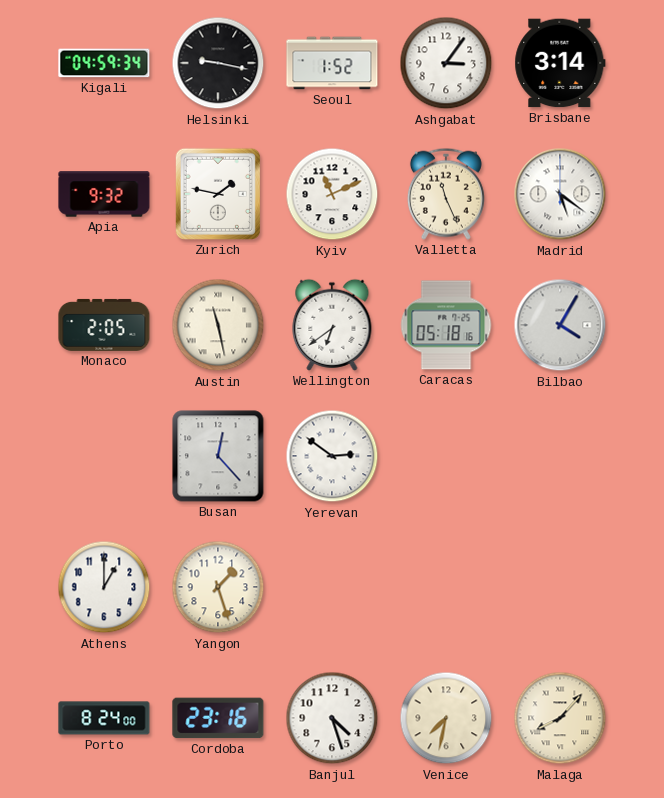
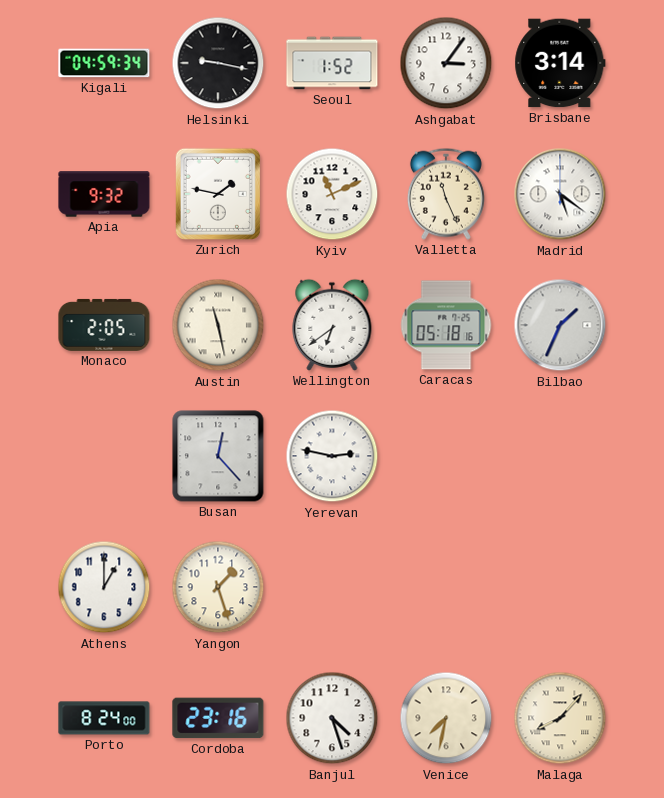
Bilbao: 4:05 -> 1:34
Yerevan: 2:51 -> 2:47
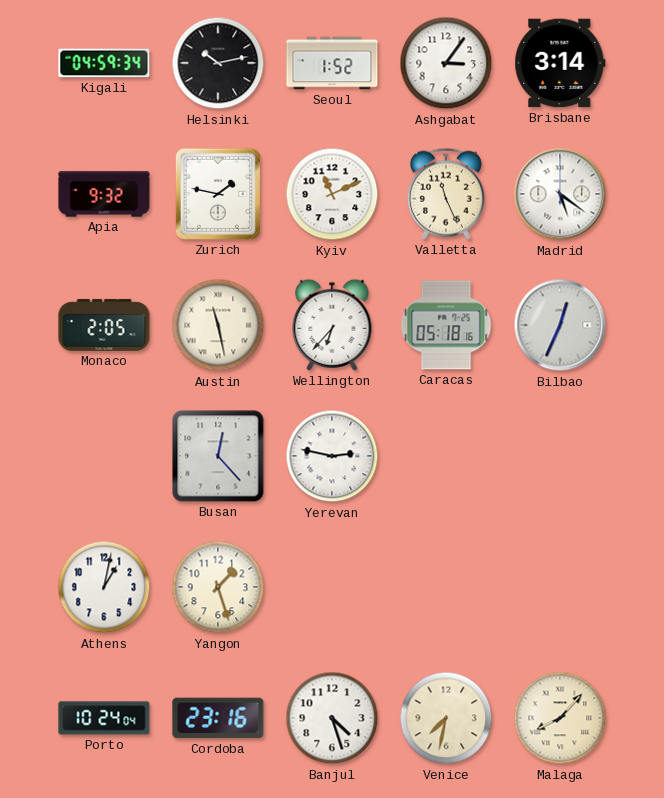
Helsinki: 9:17 -> 10:13
Wellington: 6:39 -> 6:37
Bilbao: 1:34 -> 12:34
Athens: 1:00 -> 1:02
Porto: 8:24 -> 10:24
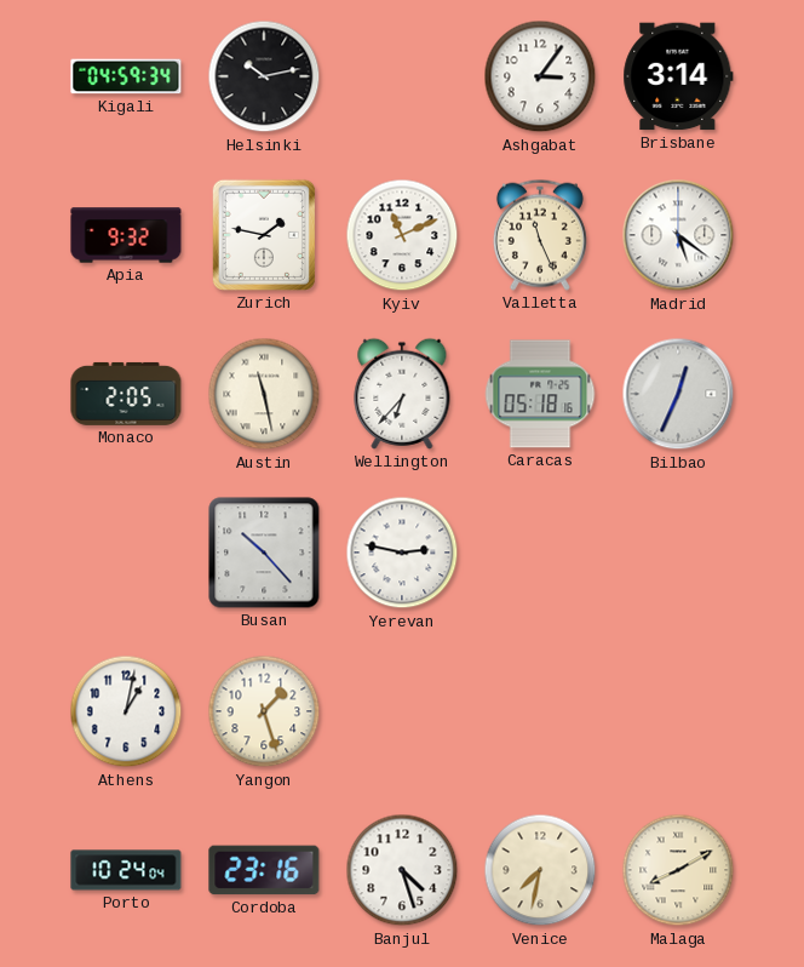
Seoul: 1:52 -> none
Busan: 12:23 -> 10:23
Malaga: 8:07 -> 8:10
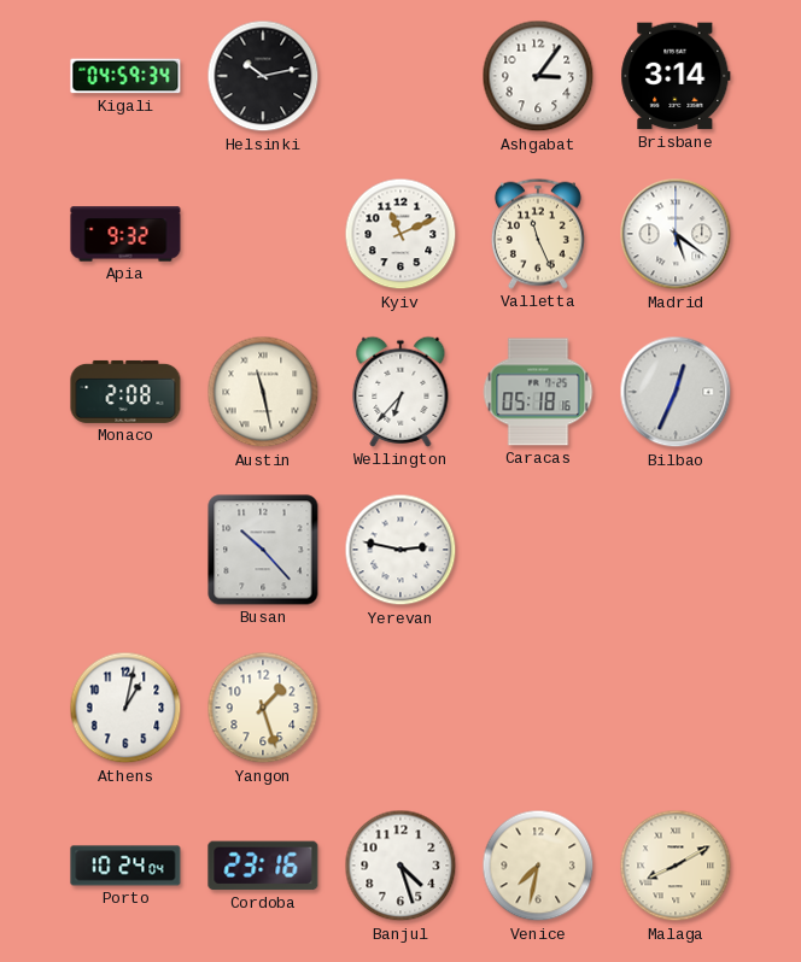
Zurich: 1:47 -> none
Monaco: 2:05 -> 2:08
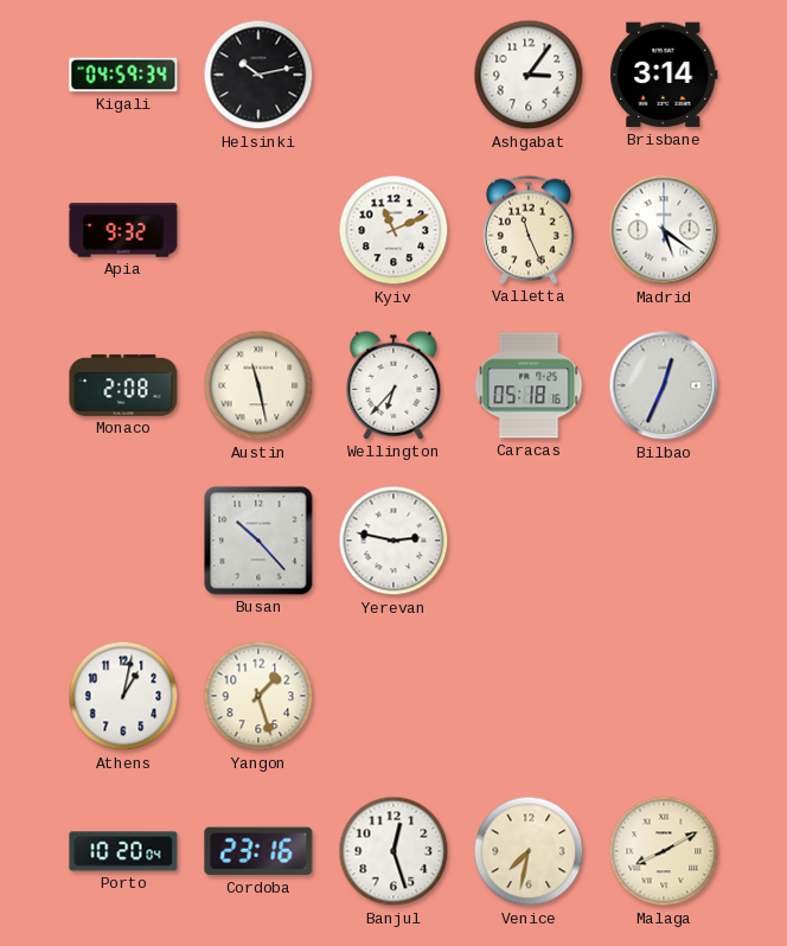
Porto: 10:24 -> 10:20
Banjul: 4:27 -> 12:27
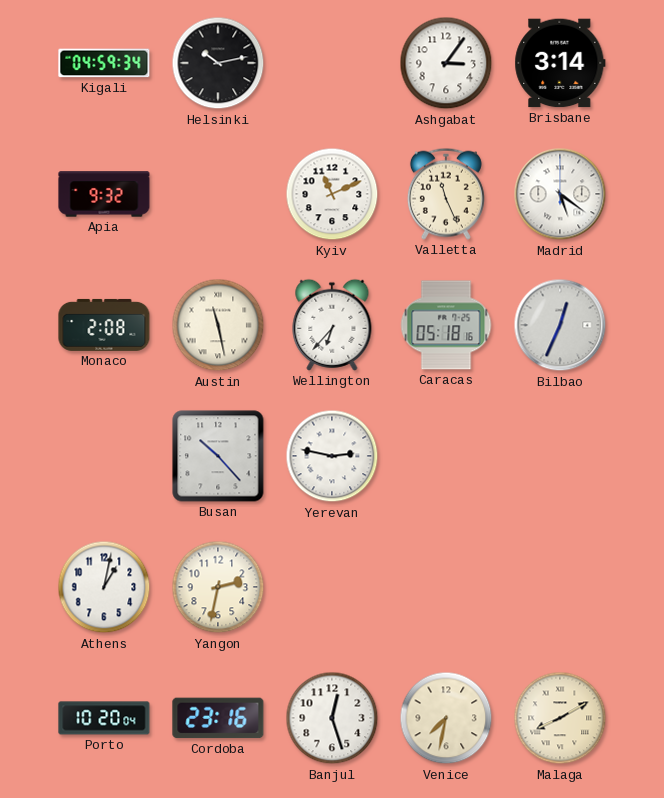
Yangon: 1:27 -> 2:32
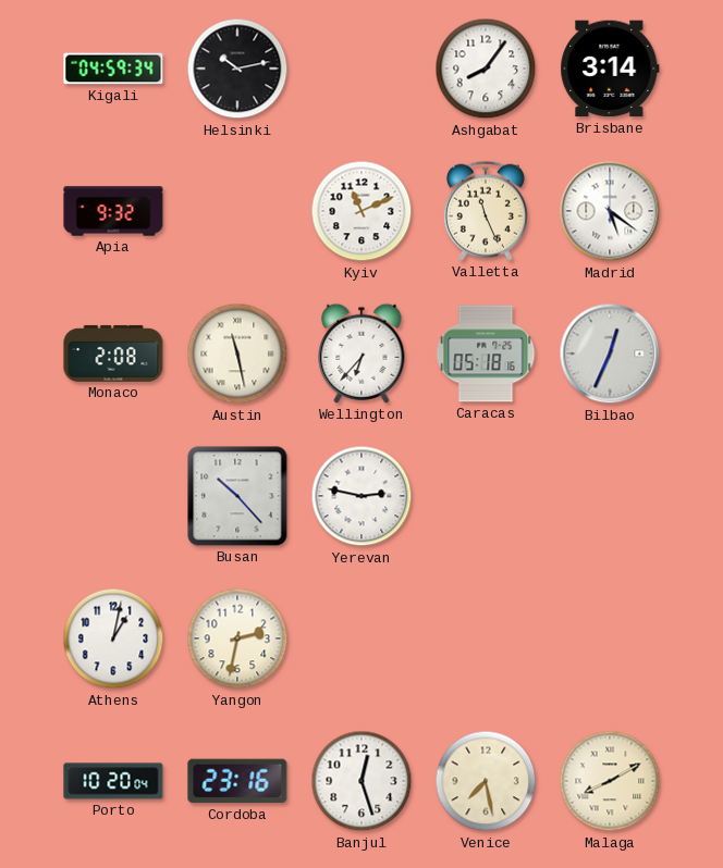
Ashgabat: 3:06 -> 8:06
Venice: 7:32 -> 7:28
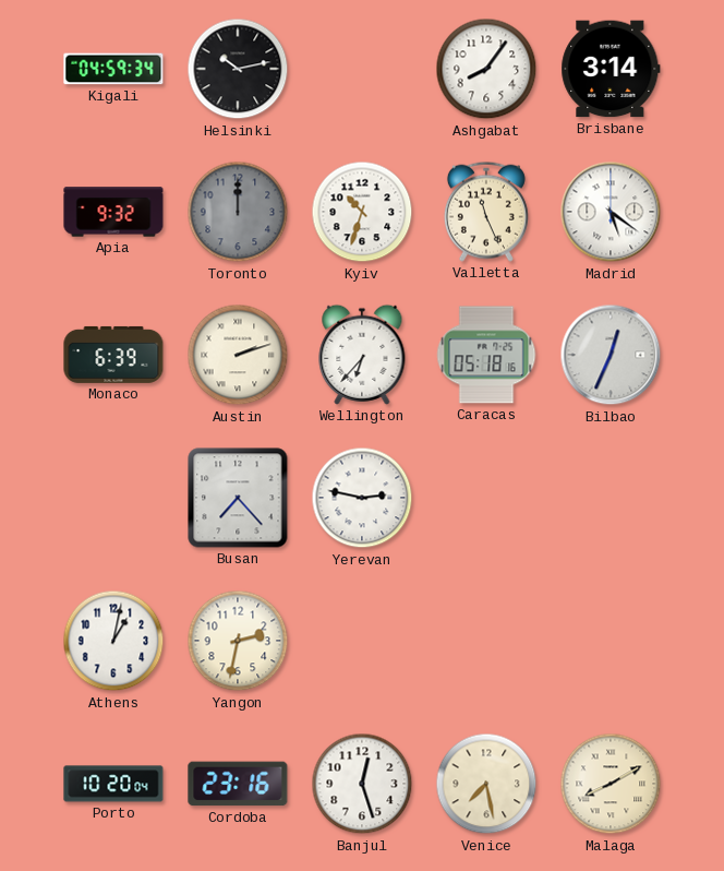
Toronto: none -> 12:00
Kyiv: 11:11 -> 10:33
Monaco: 2:08 -> 6:39
Austin: 11:28 -> 2:12
Busan: 10:23 -> 7:23
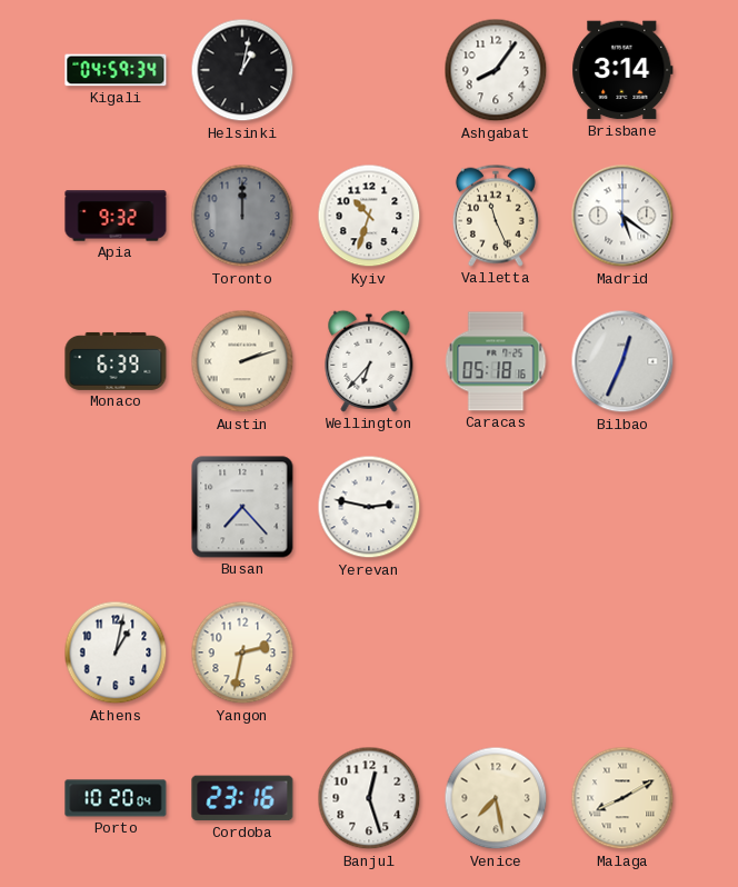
Helsinki: 10:13 -> 1:02
